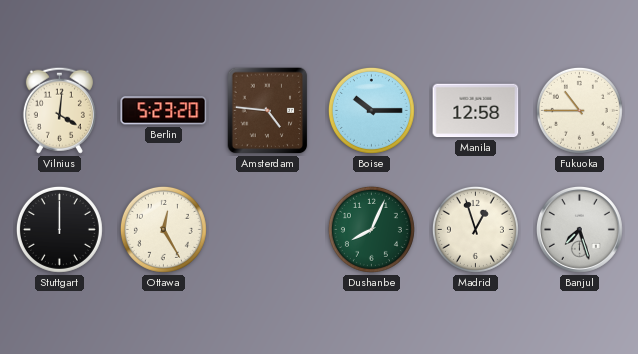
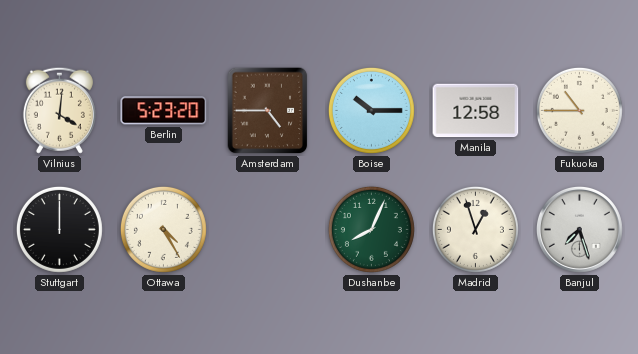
Amsterdam: 4:46 -> 4:45
Ottawa: 12:25 -> 4:25
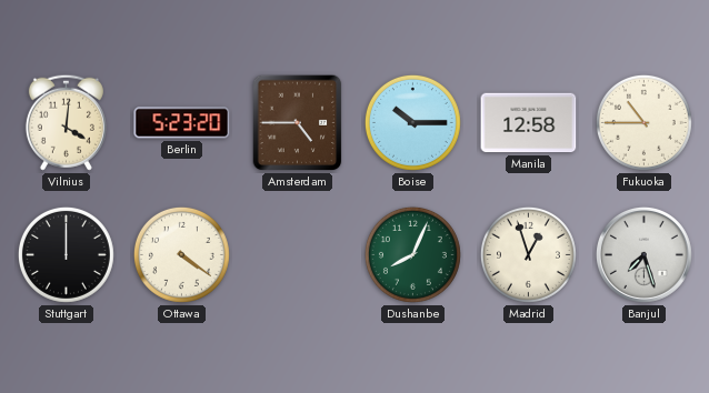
Ottawa: 4:25 -> 4:21
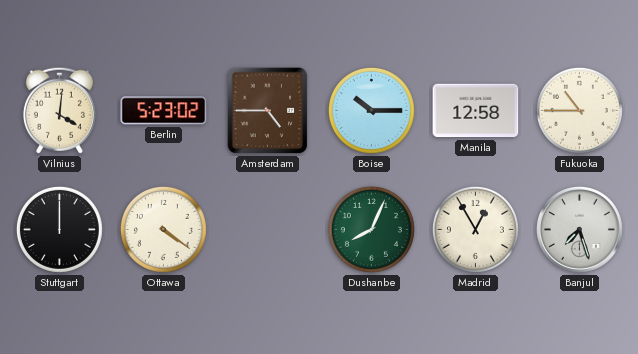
Berlin: 5:23:20 -> 5:23:02
Madrid: 12:57 -> 12:55
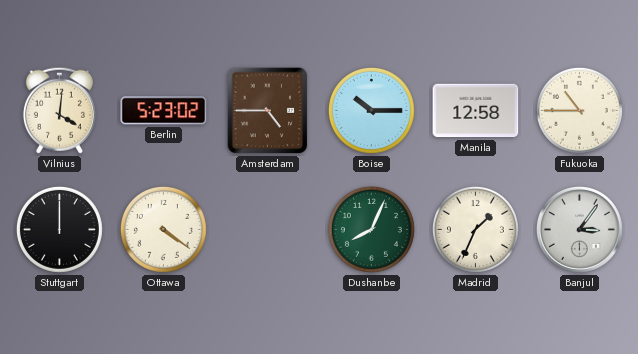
Madrid: 12:55 -> 1:34
Banjul: 7:27 -> 3:06
